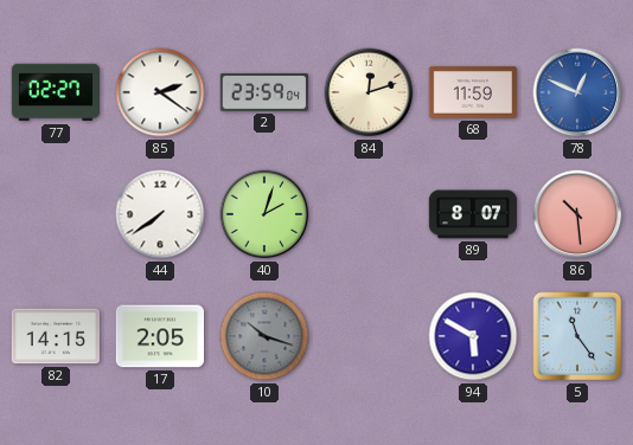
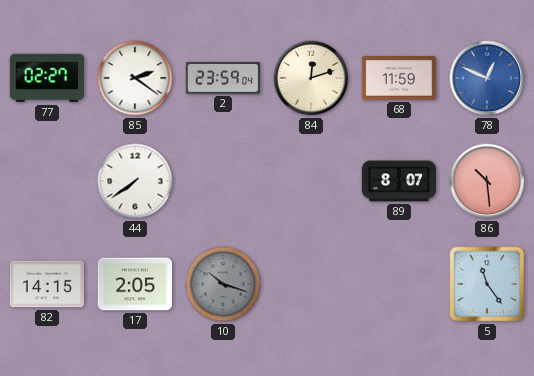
40: 2:03 -> none
94: 5:50 -> none
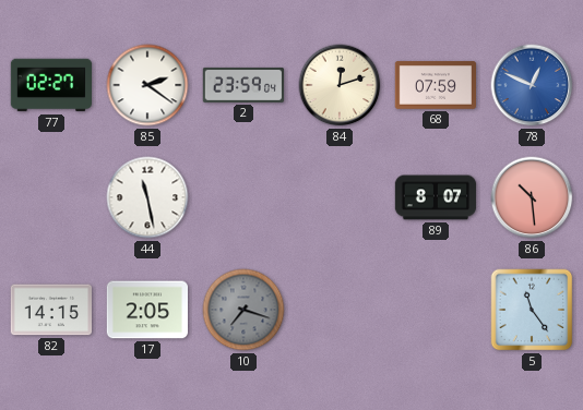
68: 11:59 -> 07:59
44: 7:39 -> 11:28
10: 10:18 -> 7:18
